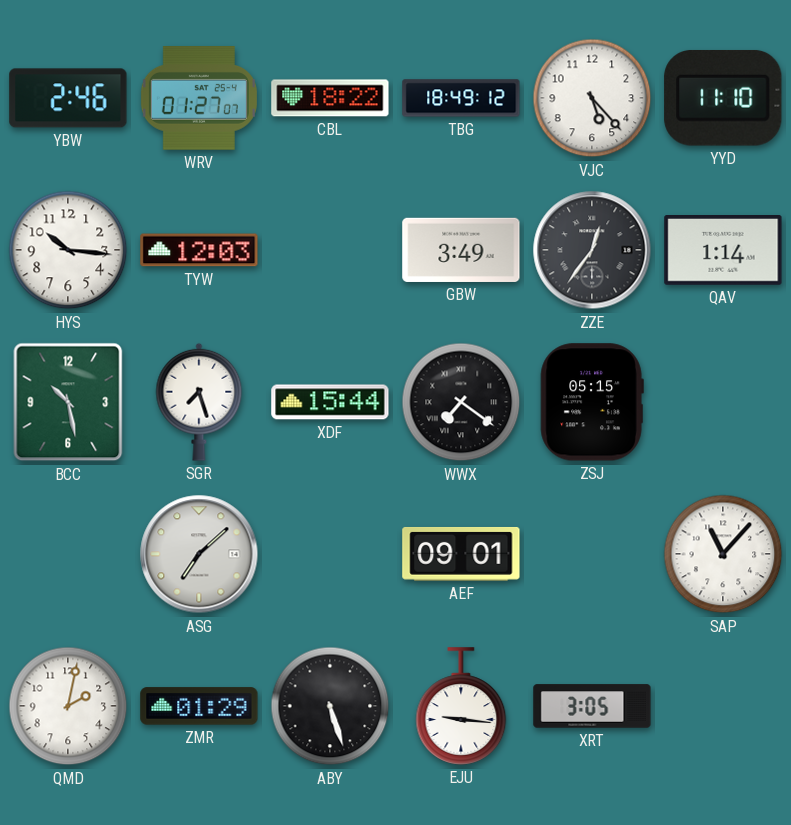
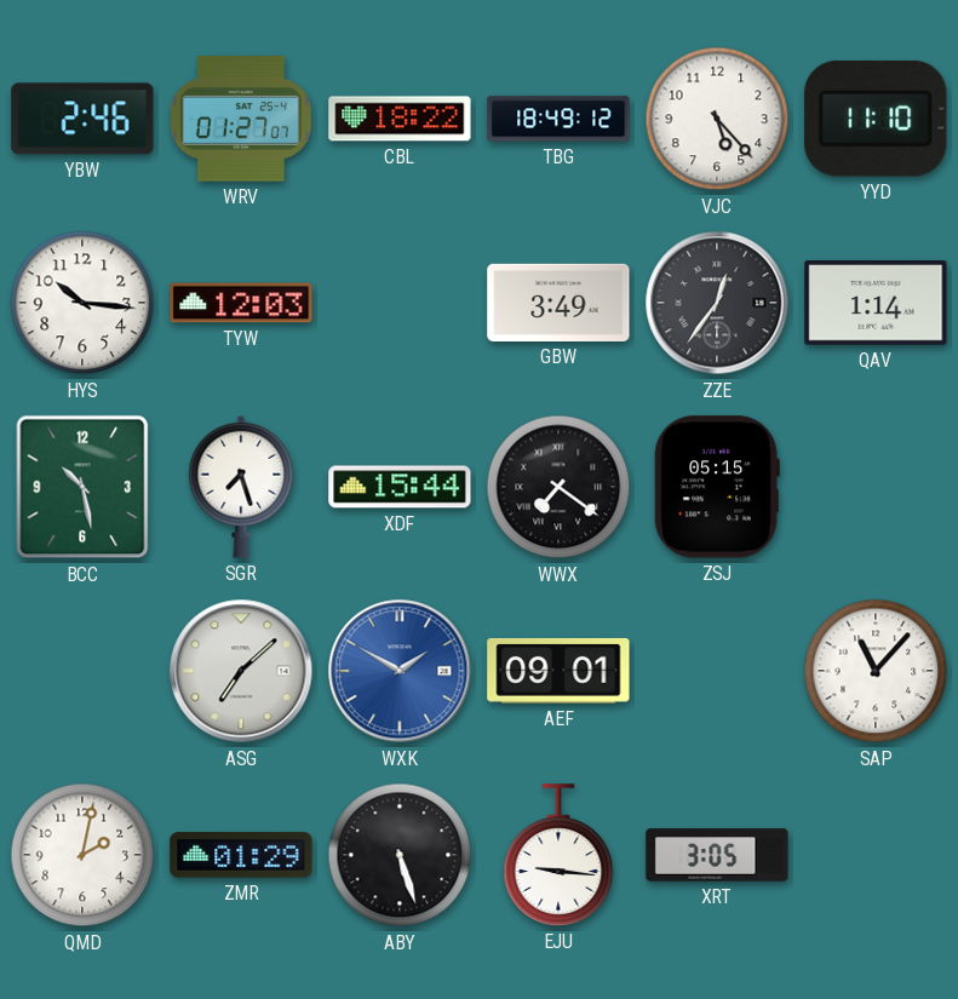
WXK: none -> 1:50
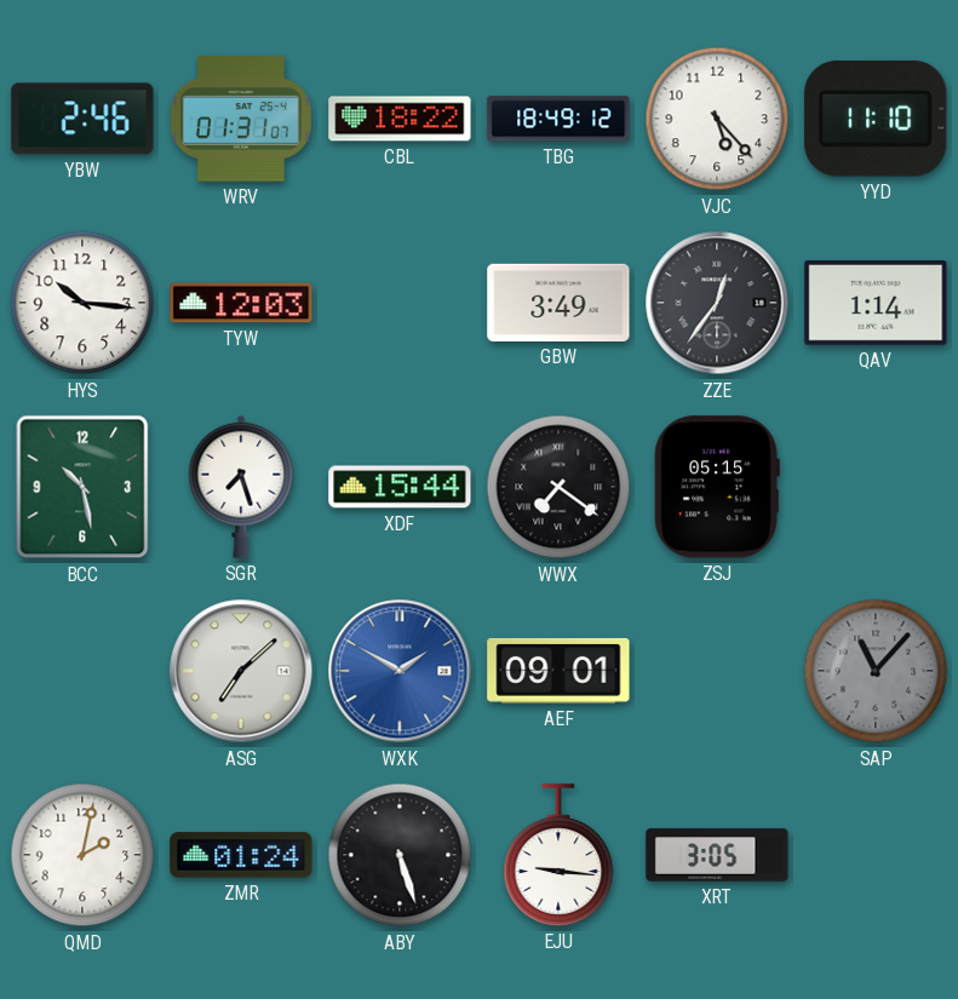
WRV: 01:27 -> 01:31
SAP dial: white -> grey
ZMR: 01:29 -> 01:24
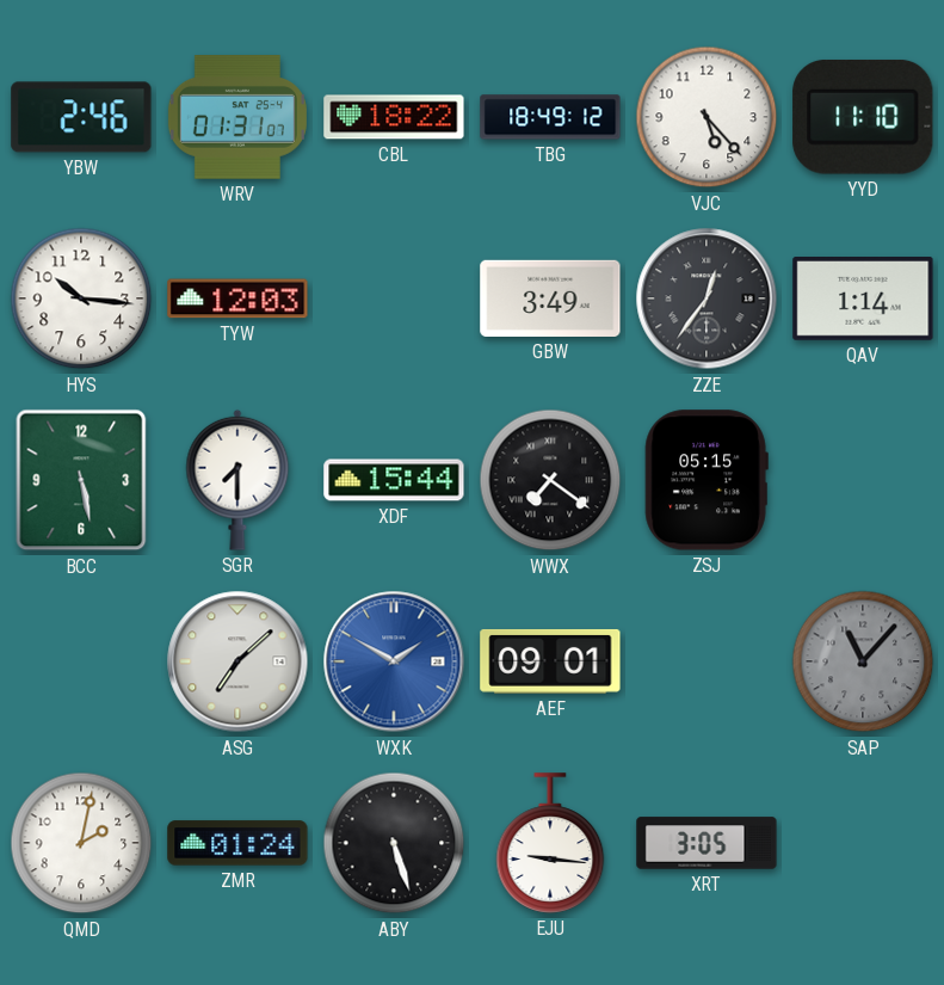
BCC: 10:28 -> 5:28
SGR: 7:27 -> 7:30
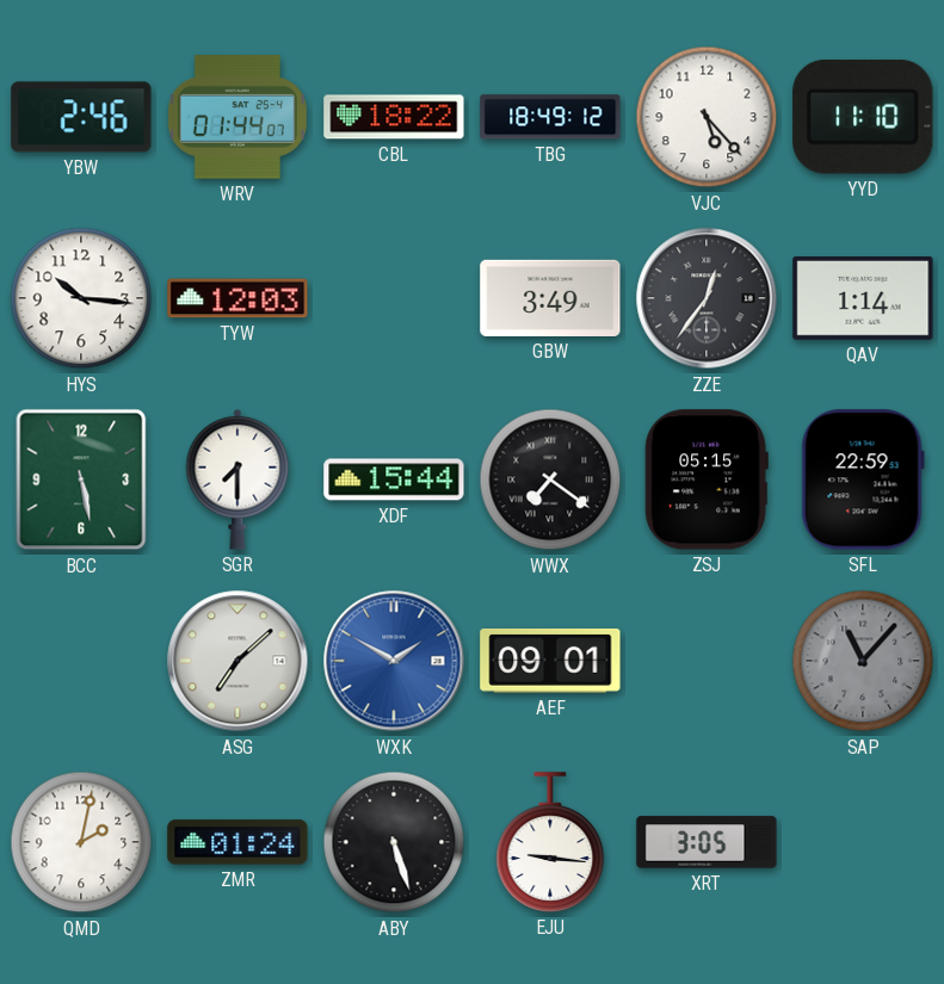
WRV: 01:31 -> 01:44
SFL: none -> 22:59
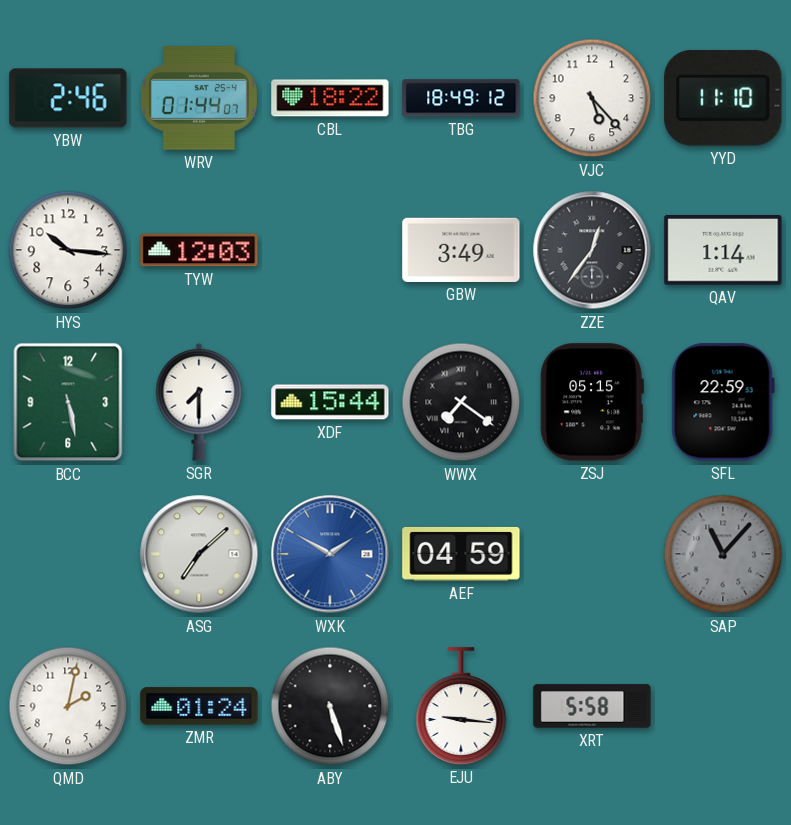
AEF: 09:01 -> 04:59
XRT: 3:05 -> 5:58
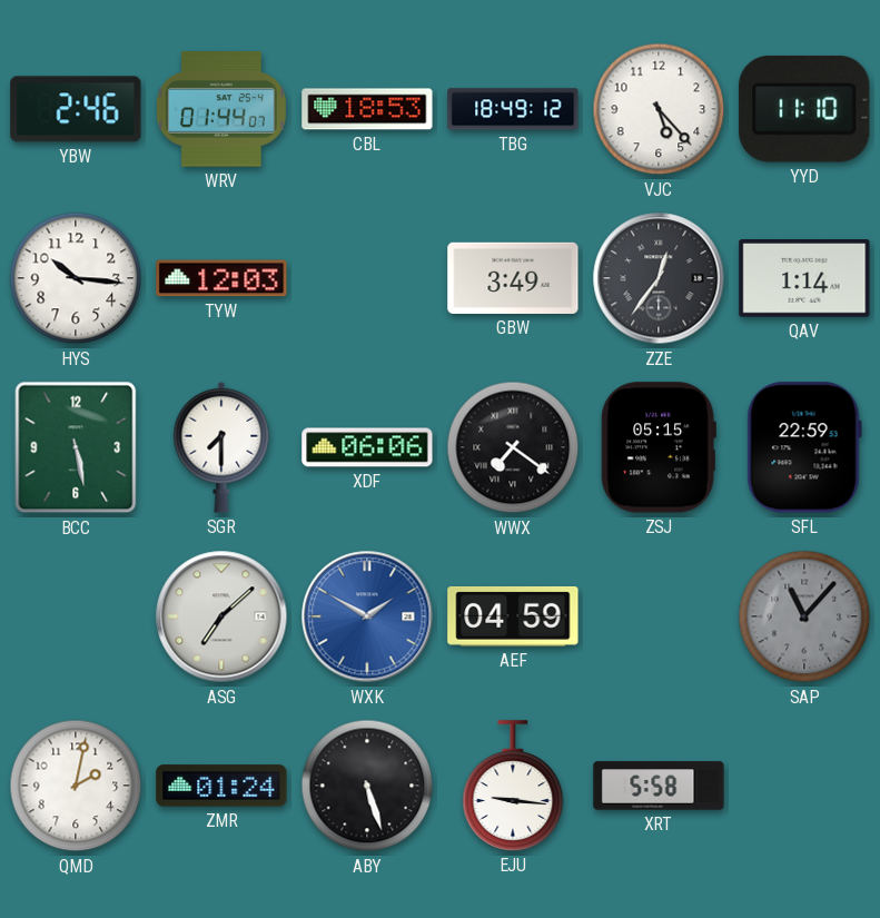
CBL: 18:22 -> 18:53
XDF: 15:44 -> 06:06
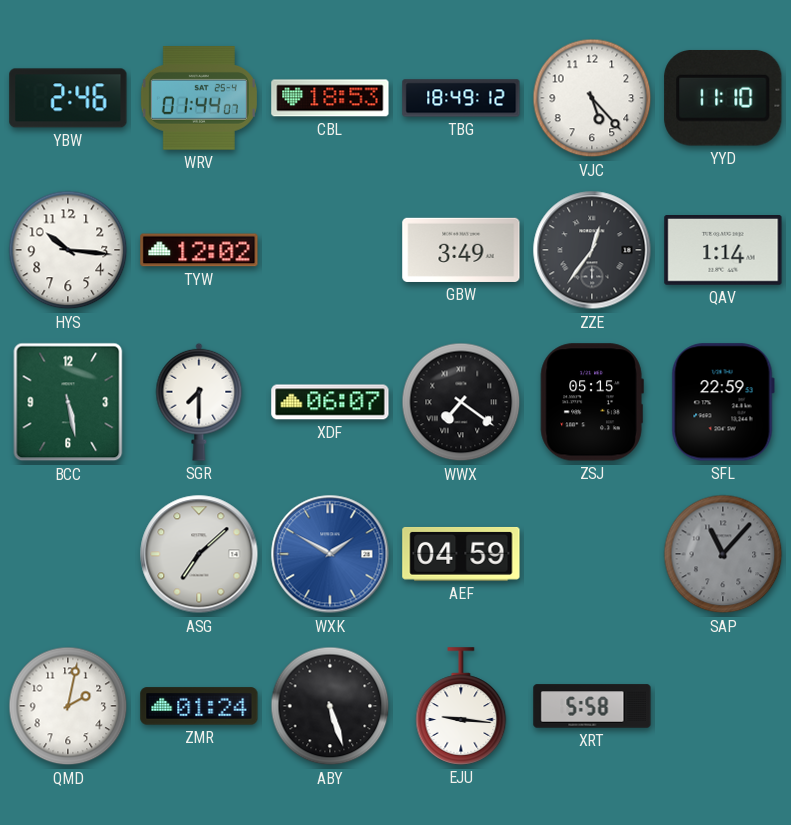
TYW: 12:03 -> 12:02
XDF: 06:06 -> 06:07
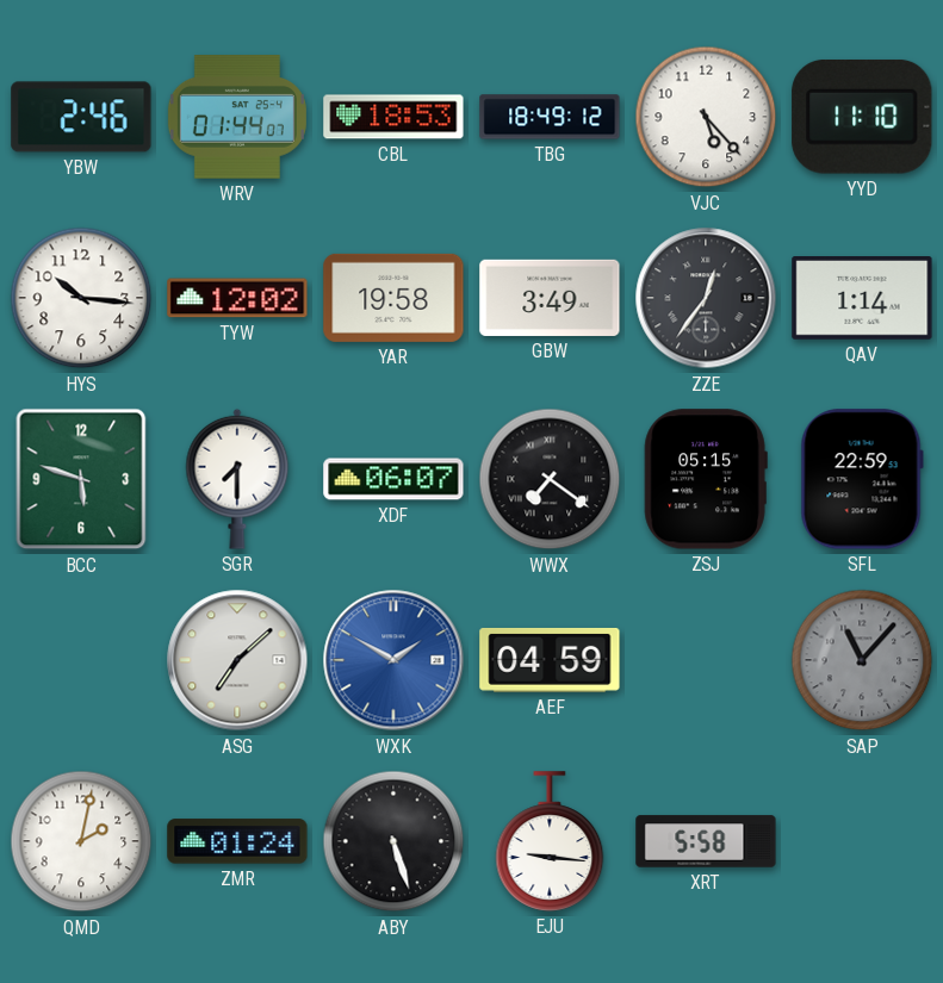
YAR: none -> 19:58
BCC: 5:28 -> 5:48
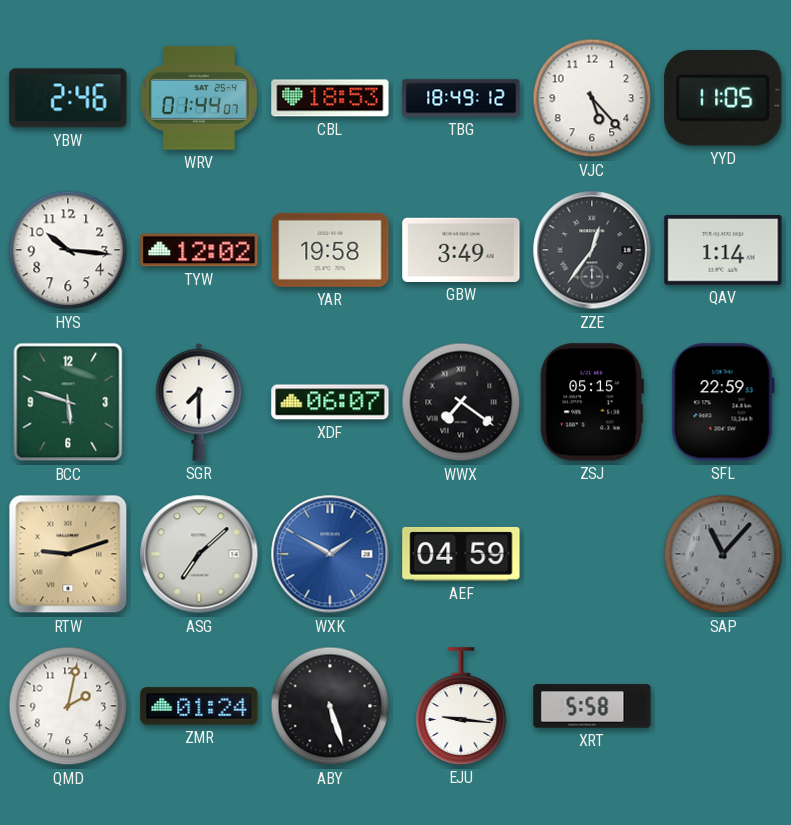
YYD: 11:10 -> 11:05
RTW: none -> 9:12
